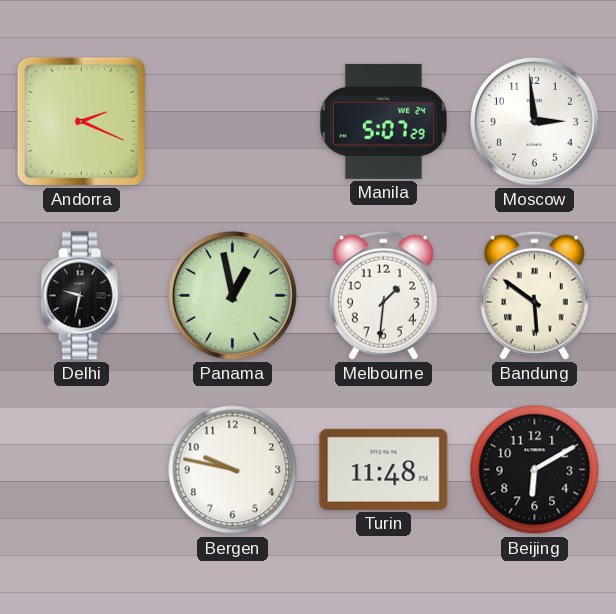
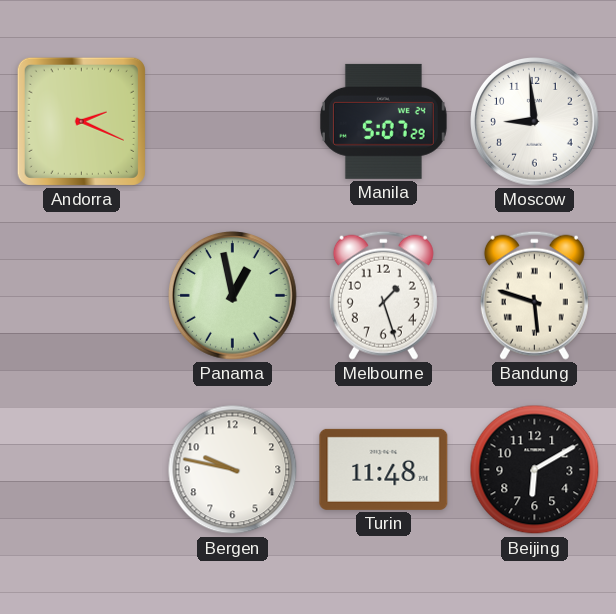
Moscow: 2:59 -> 8:59
Delhi: 9:32 -> none
Melbourne: 1:31 -> 1:27
Bandung: 5:51 -> 5:48
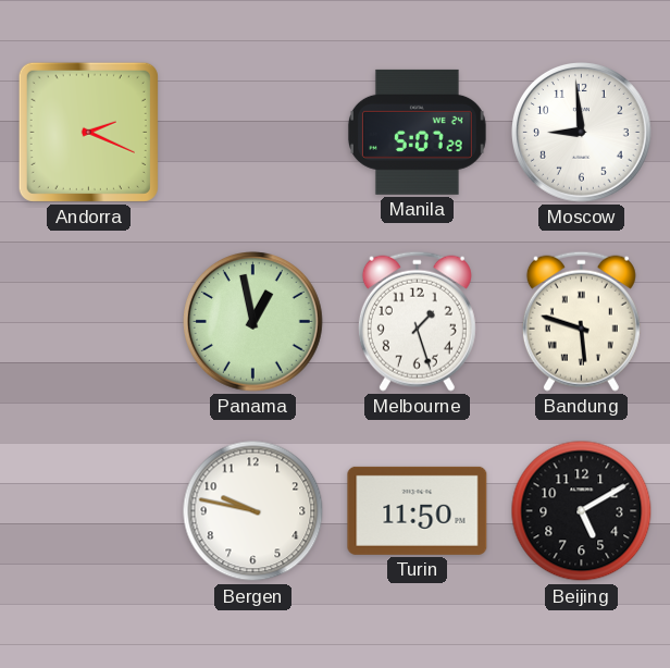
Turin: 11:48 -> 11:50
Beijing: 6:10 -> 5:10
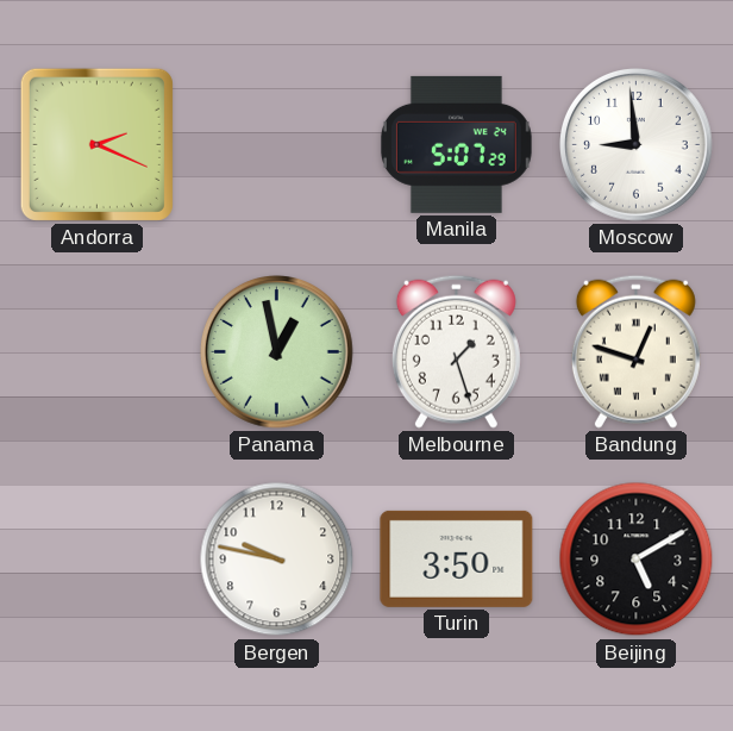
Bandung: 5:48 -> 12:48
Turin: 11:50 -> 3:50
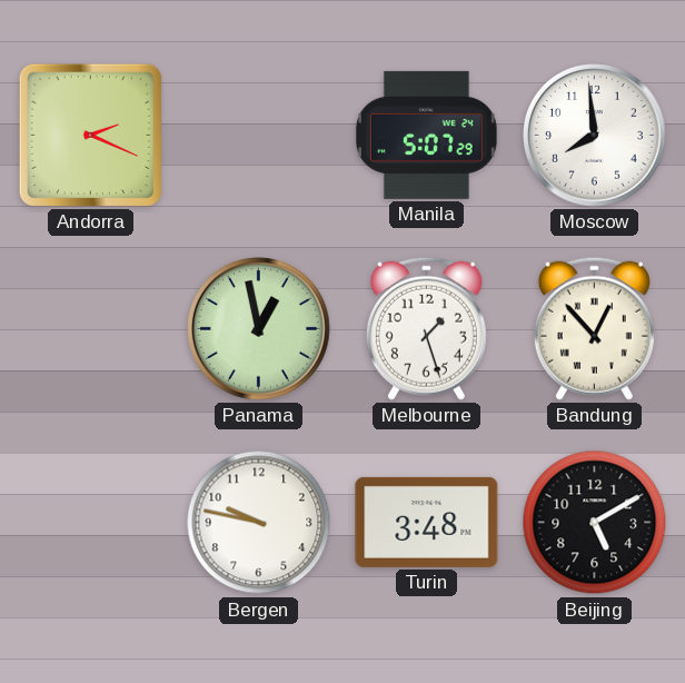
Moscow: 8:59 -> 7:59
Bandung: 12:48 -> 12:53
Turin: 3:50 -> 3:48
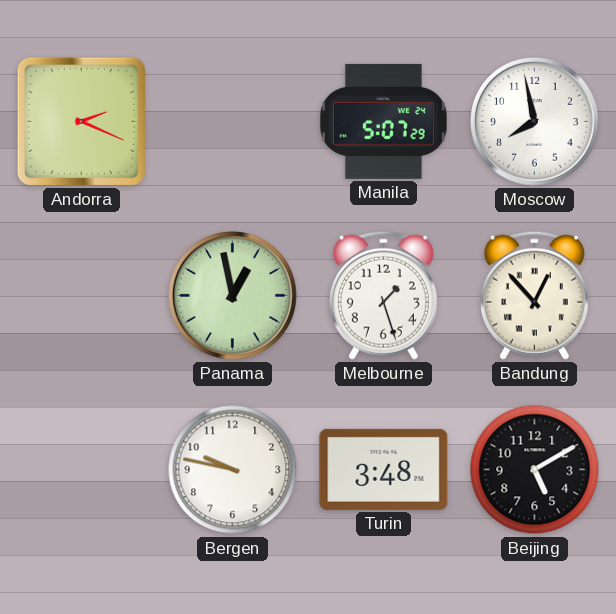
Moscow: 7:59 -> 7:58
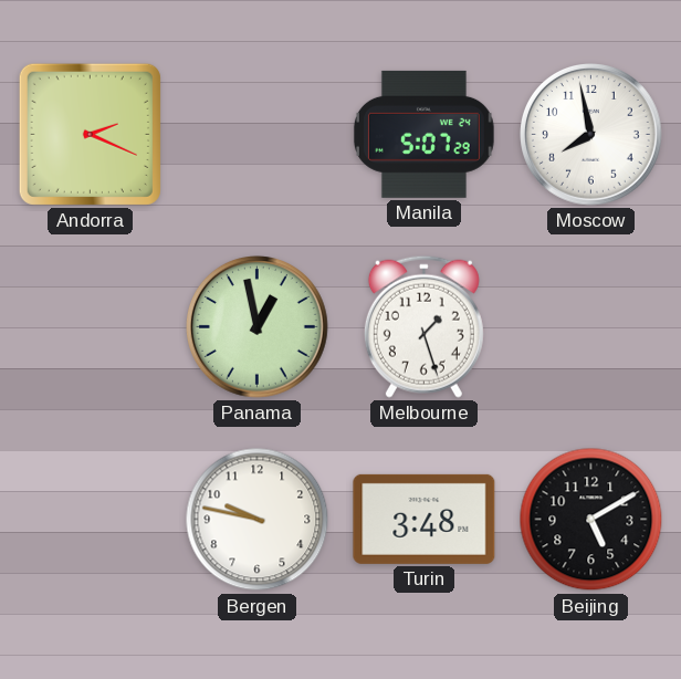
Bandung: 12:53 -> none
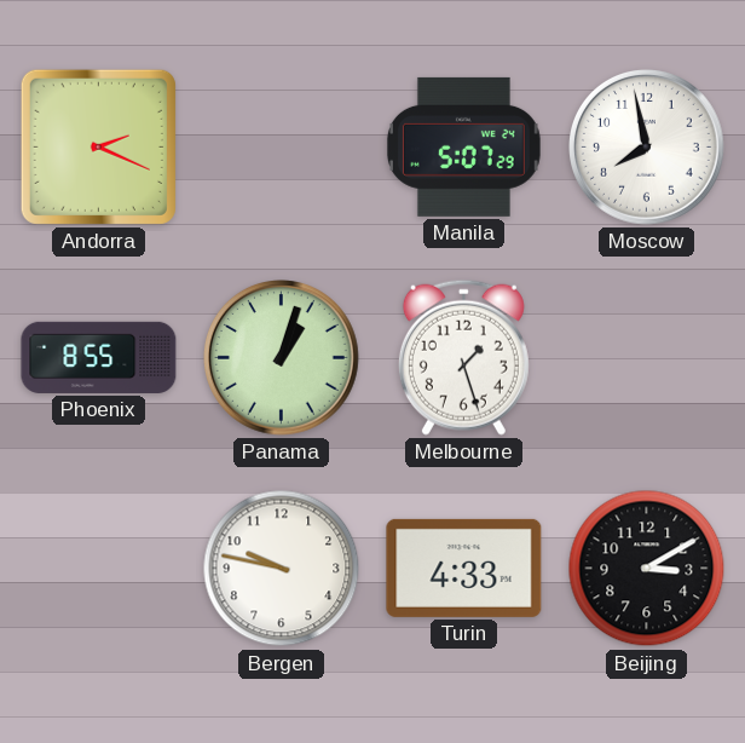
Phoenix: none -> 8:55
Panama: 12:58 -> 1:03
Turin: 3:48 -> 4:33
Beijing: 5:10 -> 3:10
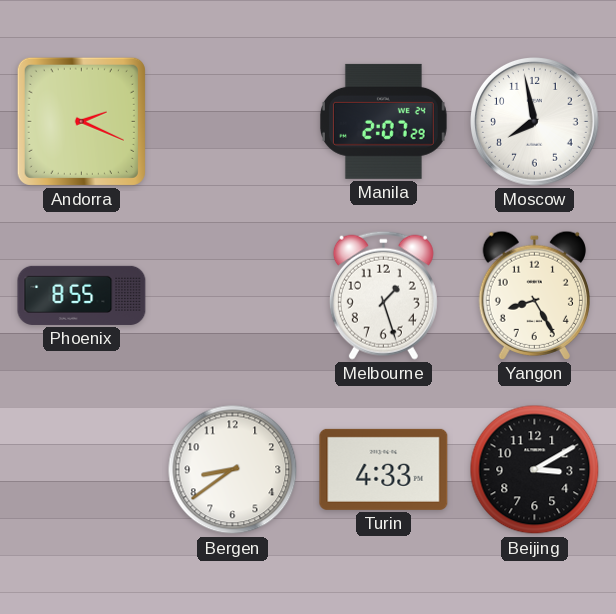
Manila: 5:07 -> 2:07
Panama: 1:03 -> none
Yangon: none -> 8:25
Bergen: 9:47 -> 8:39
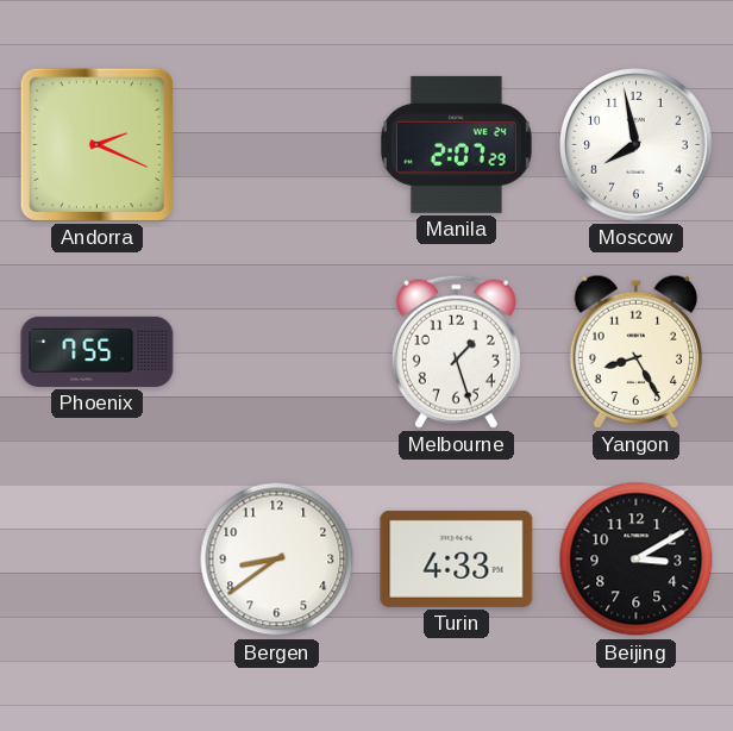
Phoenix: 8:55 -> 7:55
